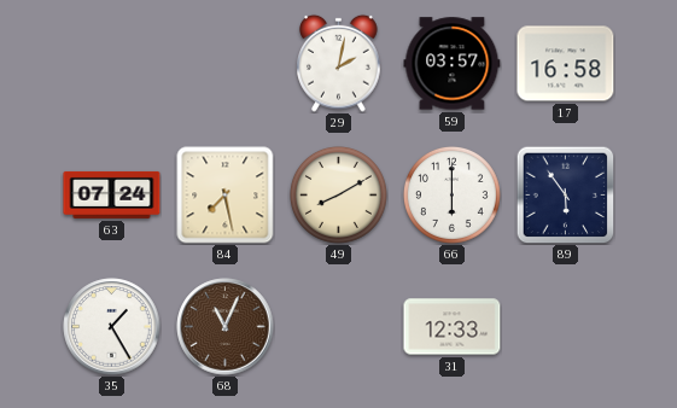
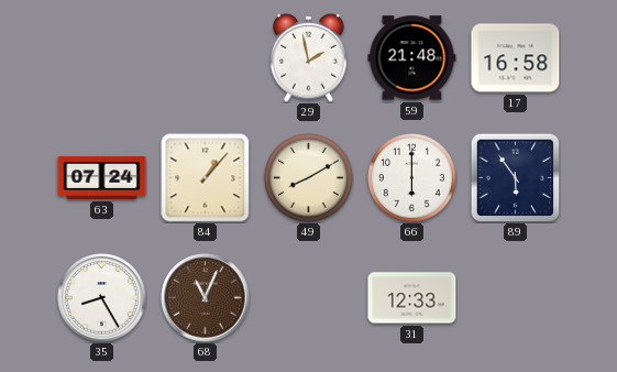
29: 2:02 -> 1:58
59: 03:57 -> 21:48
84: 7:28 -> 1:07
35: 1:25 -> 8:25
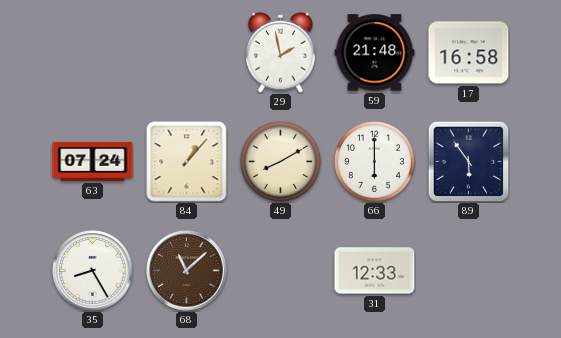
68: 11:04 -> 11:08
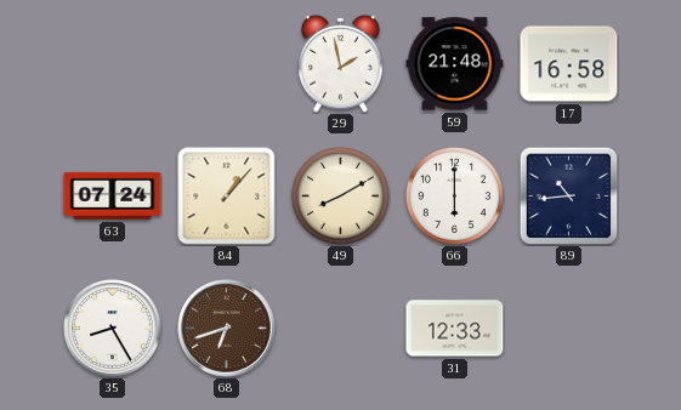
89: 5:54 -> 10:44
68: 11:08 -> 6:42
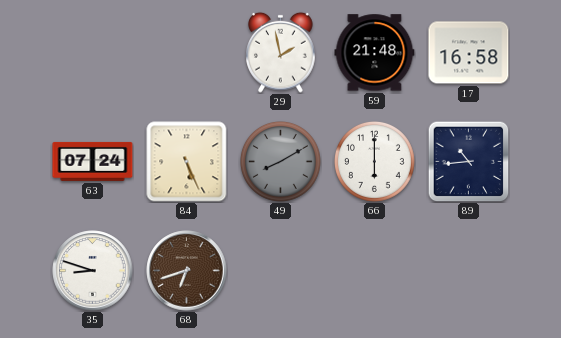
84: 1:07 -> 5:26
49 dial: cream -> grey
35: 8:25 -> 8:48
31: 12:33 -> none
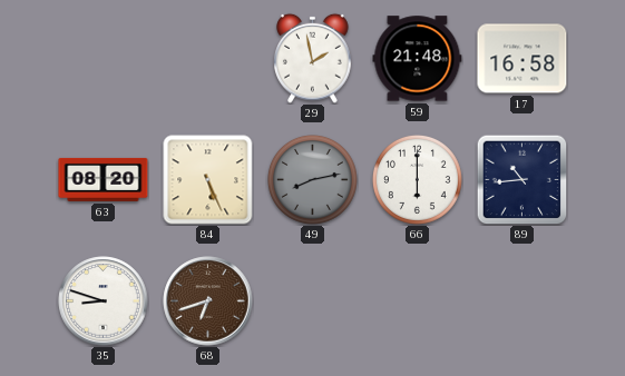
63: 07:24 -> 08:20
49: 8:10 -> 8:13
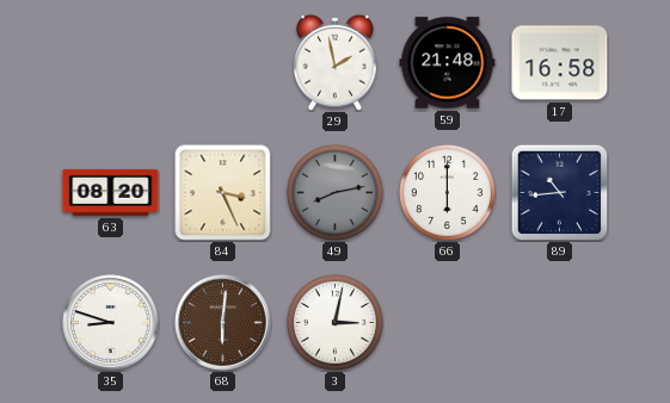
84: 5:26 -> 3:26
68: 6:42 -> 6:01
3: none -> 3:02
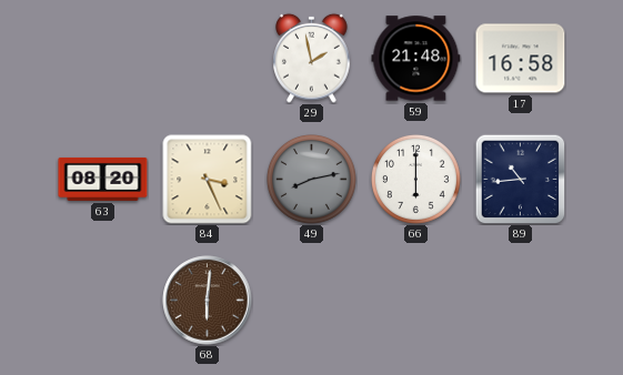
35: 8:48 -> none
3: 3:02 -> none
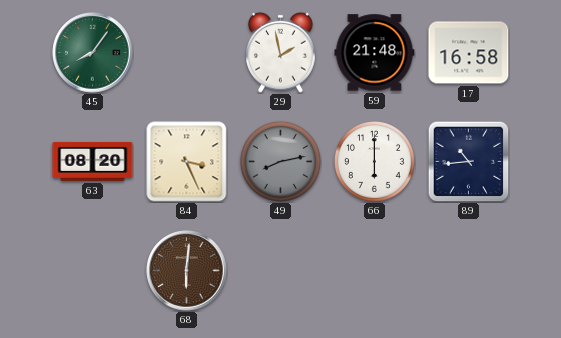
45: none -> 8:06
